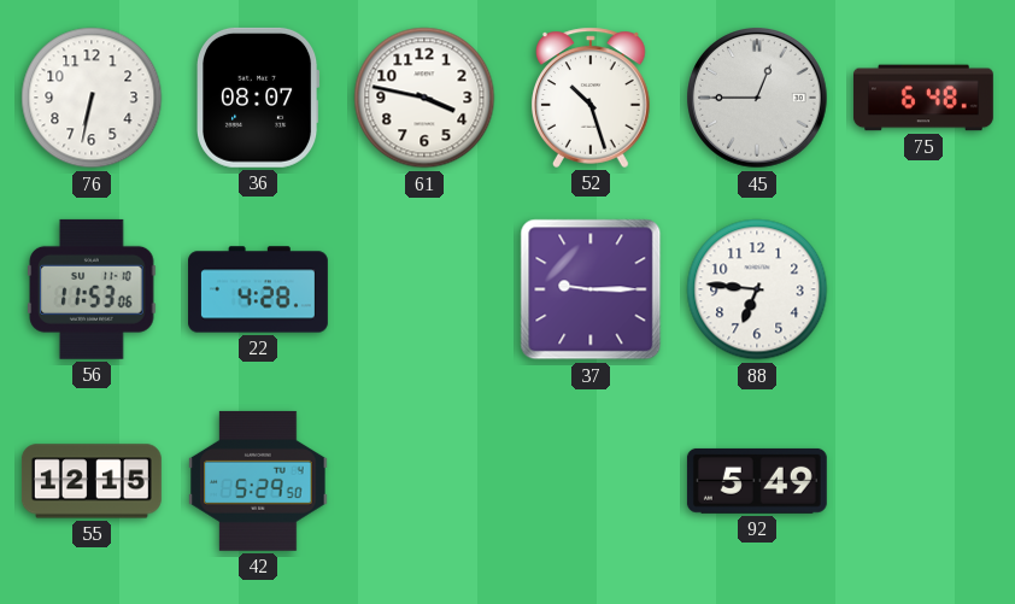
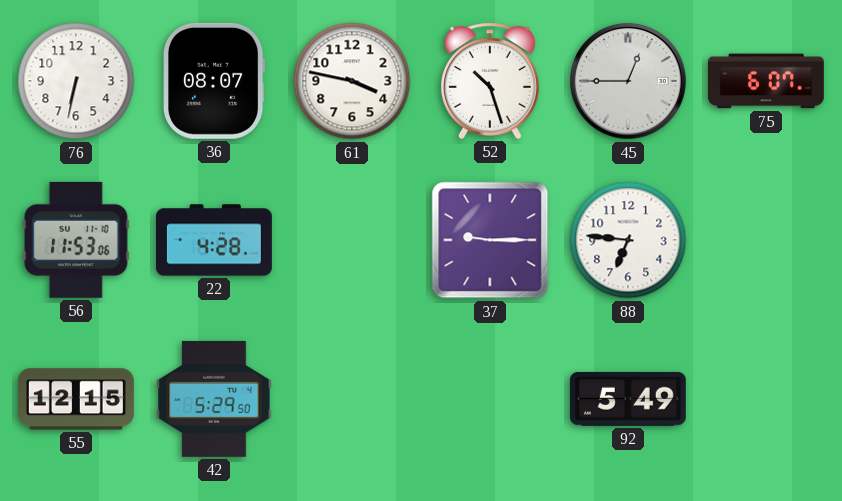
75: 6:48 -> 6:07
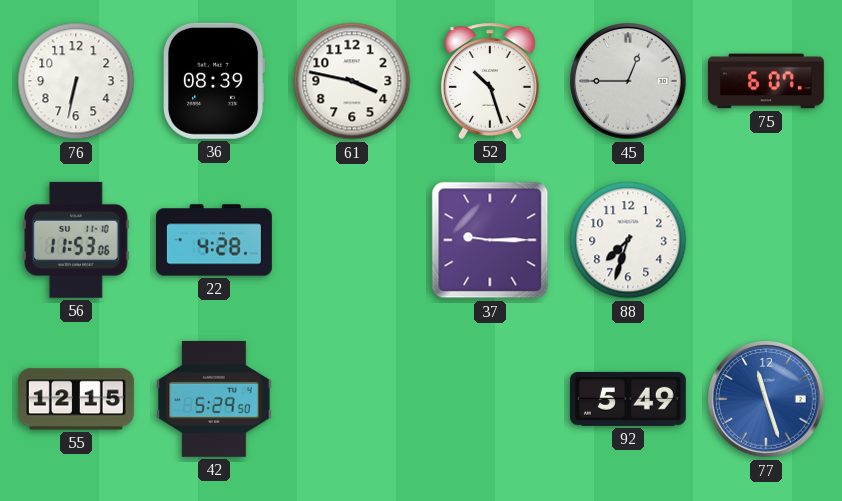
36: 08:07 -> 08:39
88: 6:46 -> 7:33
77: none -> 11:27
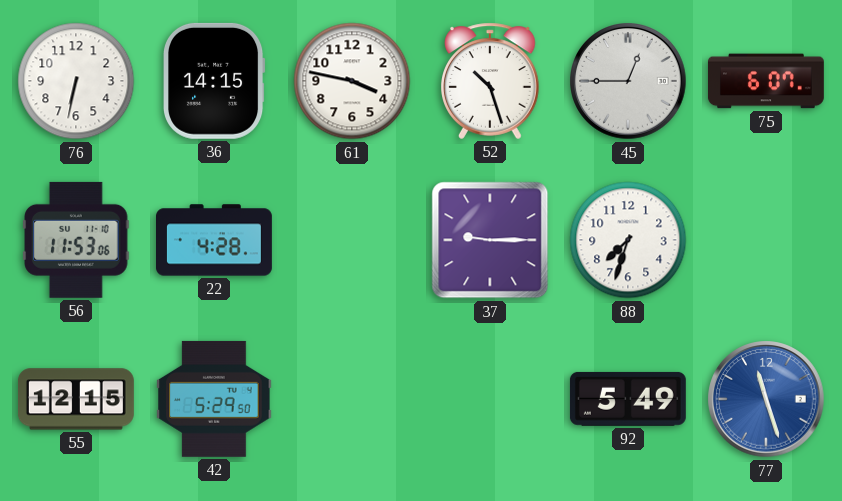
36: 08:39 -> 14:15
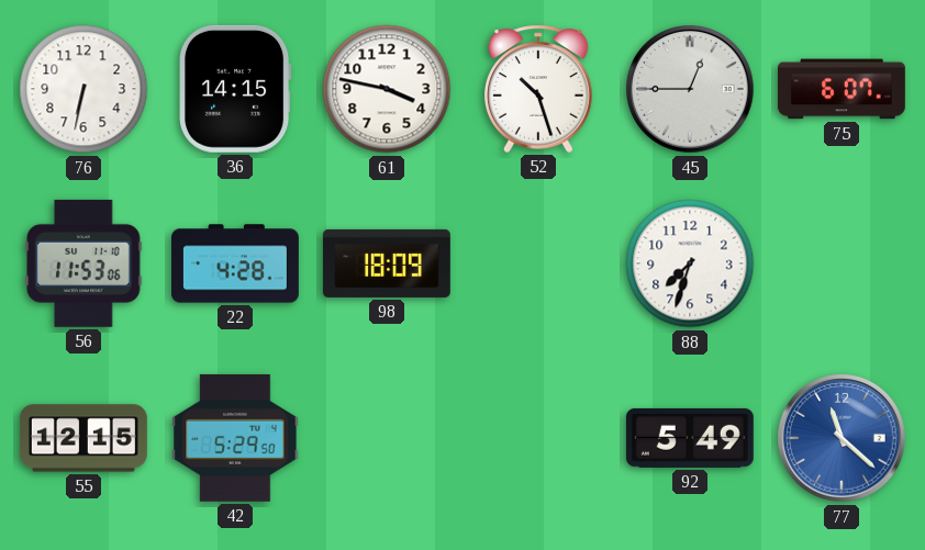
98: none -> 18:09
37: 9:15 -> none
77: 11:27 -> 11:22
